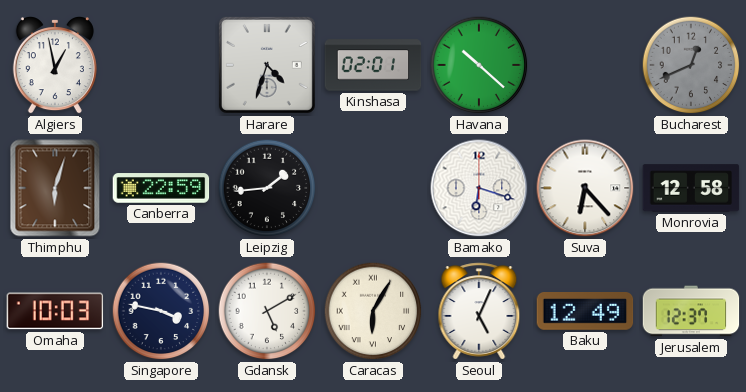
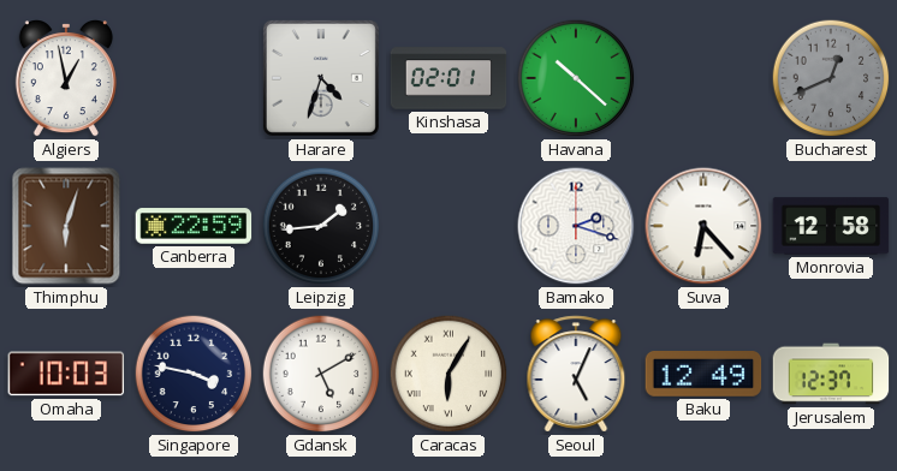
Bamako: 6:18 -> 2:18
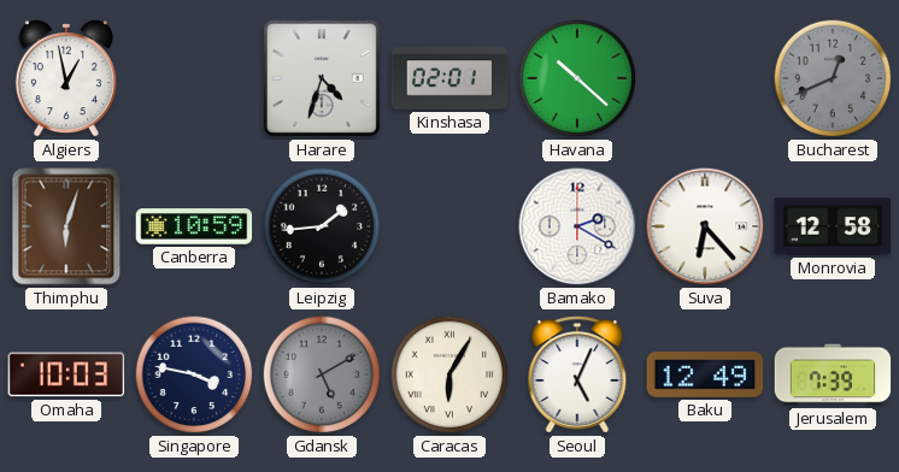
Canberra: 22:59 -> 10:59
Bamako: 2:18 -> 2:20
Gdansk dial: white -> grey
Jerusalem: 12:37 -> 7:39
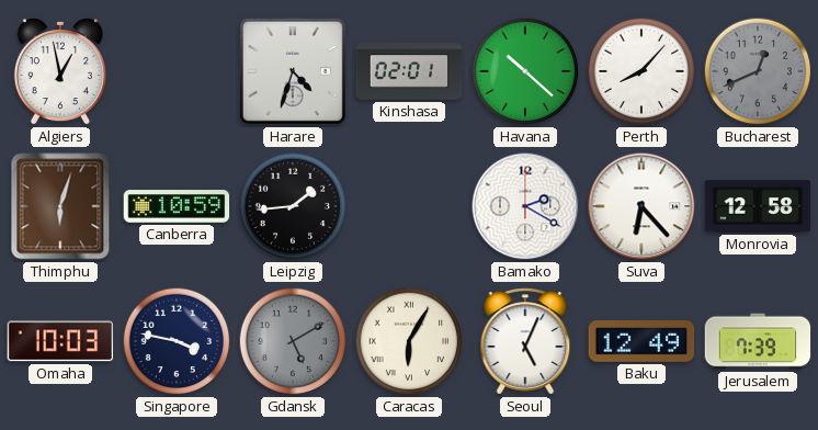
Perth: none -> 8:07
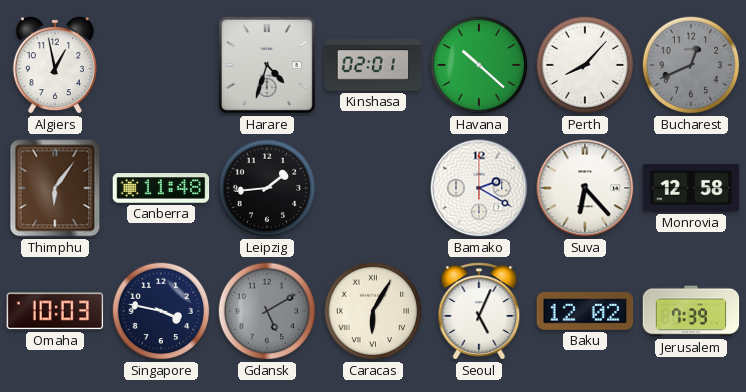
Thimphu: 6:03 -> 6:06
Canberra: 10:59 -> 11:48
Baku: 12:49 -> 12:02
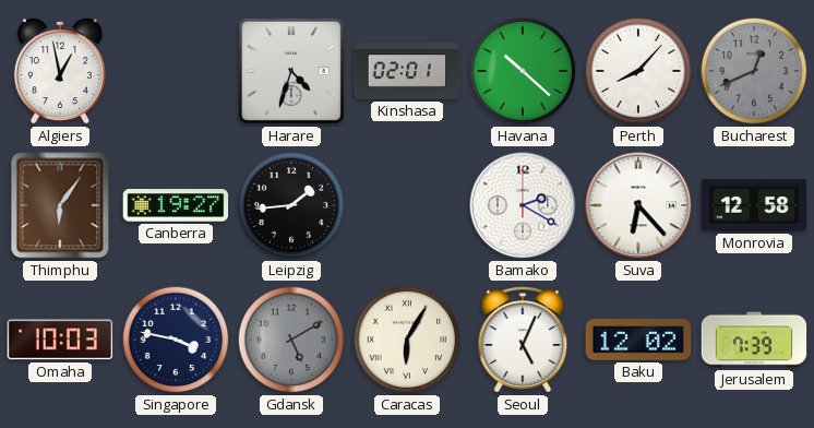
Canberra: 11:48 -> 19:27
